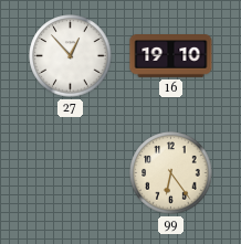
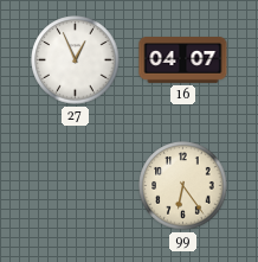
27: 12:53 -> 12:56
16: 19:10 -> 04:07
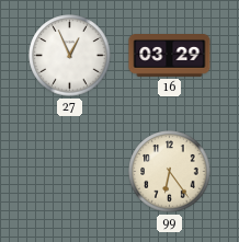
16: 04:07 -> 03:29
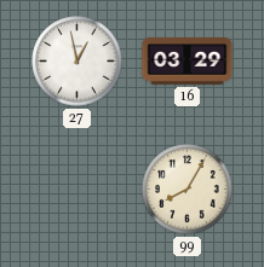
27: 12:56 -> 12:58
99: 6:24 -> 8:05
